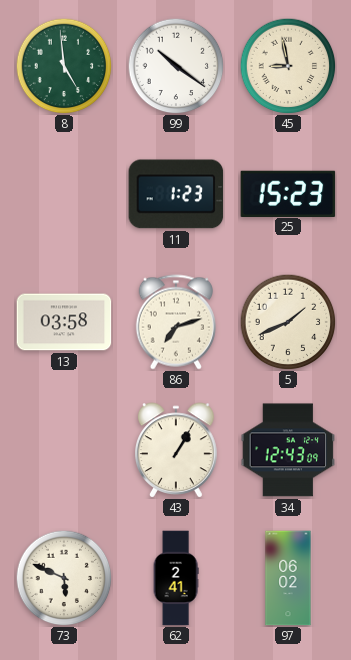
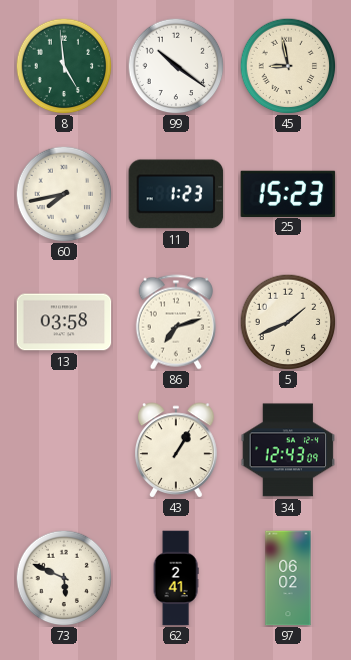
60: none -> 7:43
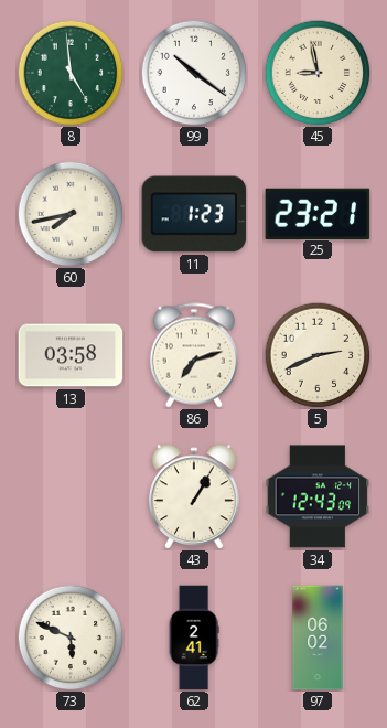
25: 15:23 -> 23:21
5: 1:41 -> 2:41
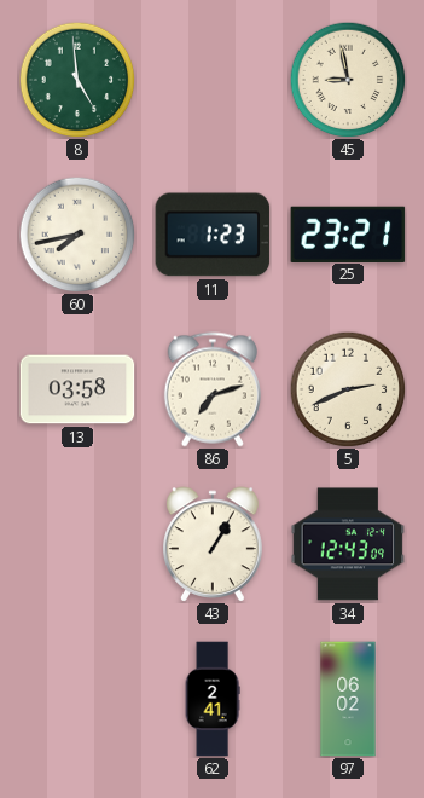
99: 10:21 -> none
73: 5:49 -> none
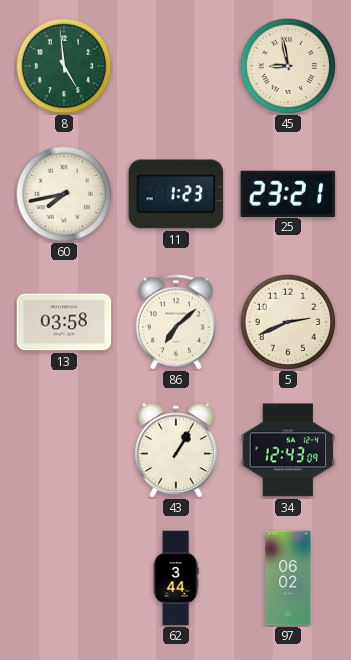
86: 7:12 -> 7:08
62: 2:41 -> 3:44
